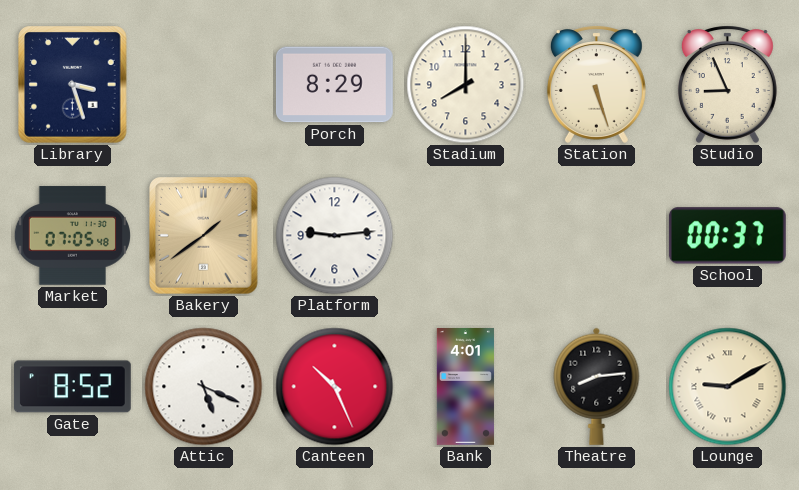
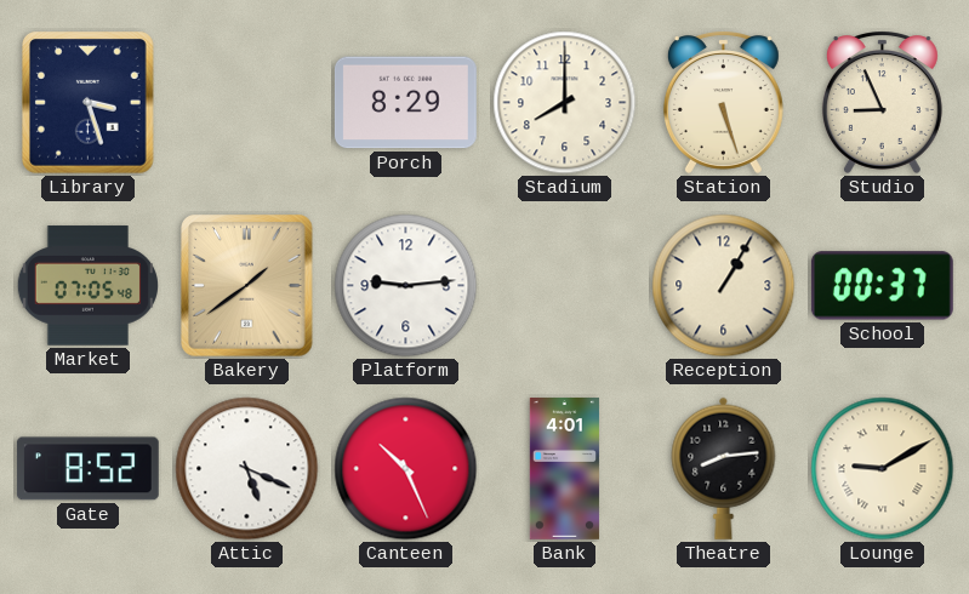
Reception: none -> 1:05
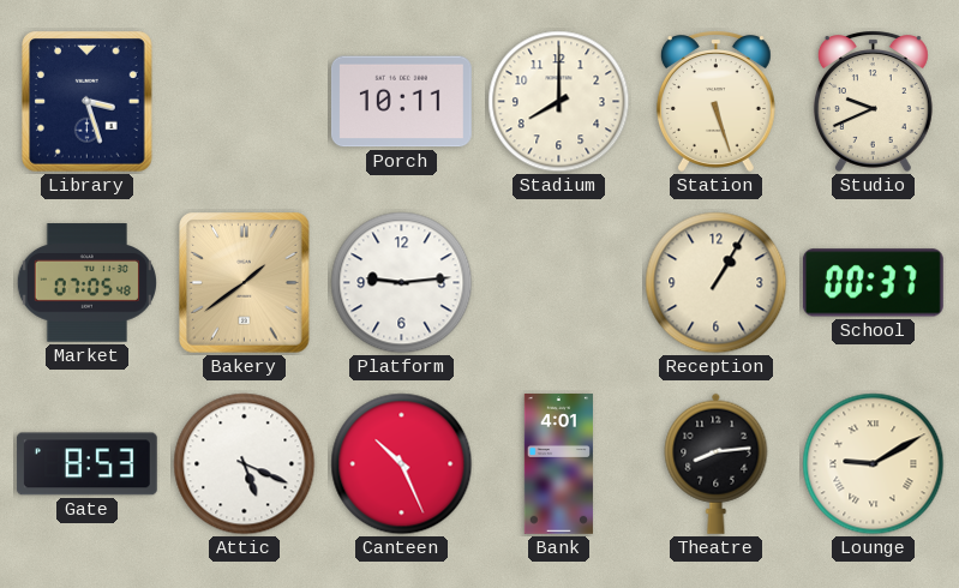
Porch: 8:29 -> 10:11
Studio: 8:56 -> 9:41
Gate: 8:52 -> 8:53
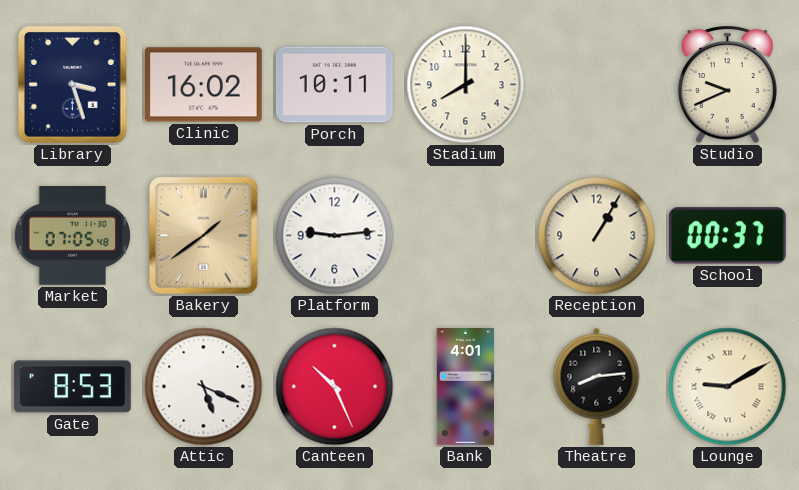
Clinic: none -> 16:02
Station: 5:27 -> none
